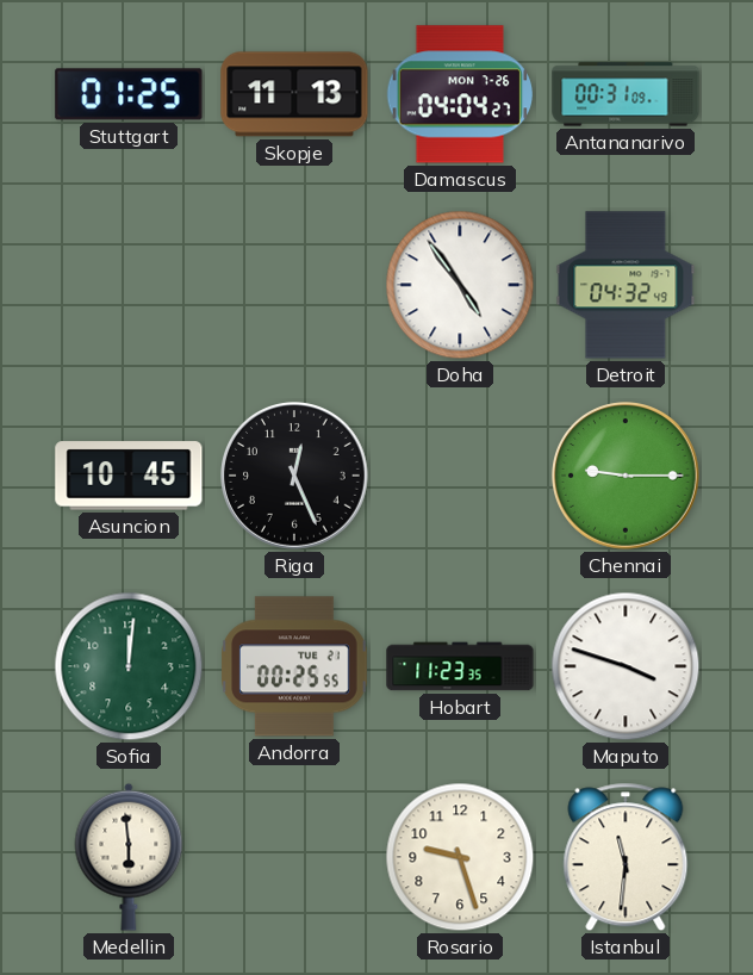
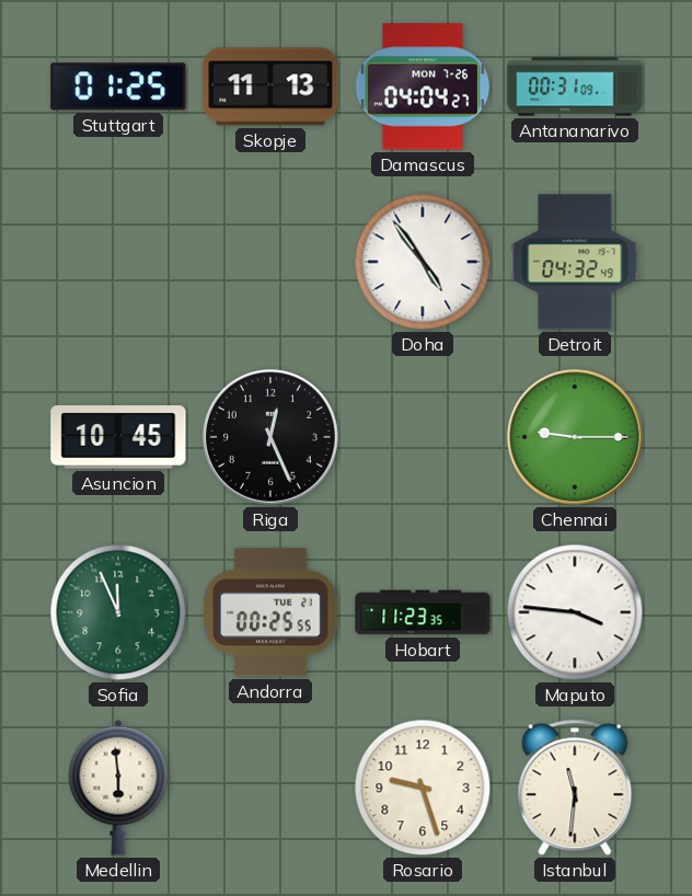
Sofia: 12:01 -> 11:56
Maputo: 3:48 -> 3:46
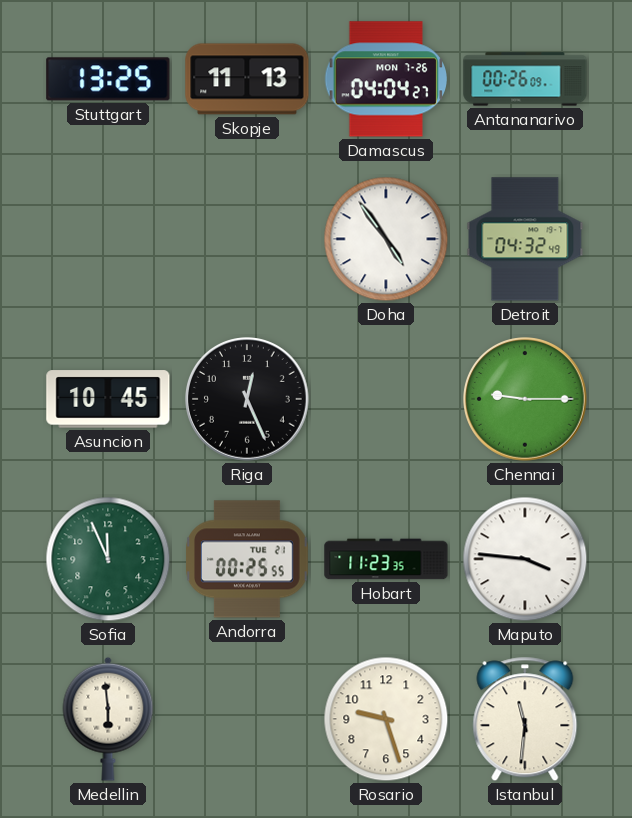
Stuttgart: 01:25 -> 13:25
Antananarivo: 00:31 -> 00:26
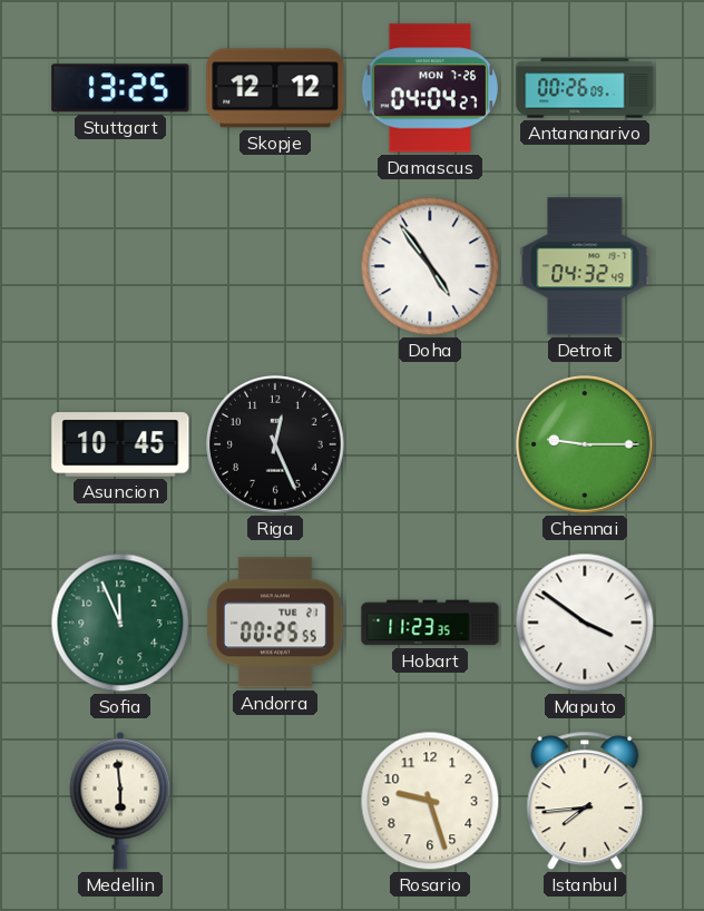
Skopje: 11:13 -> 12:12
Maputo: 3:46 -> 3:51
Istanbul: 11:31 -> 7:44
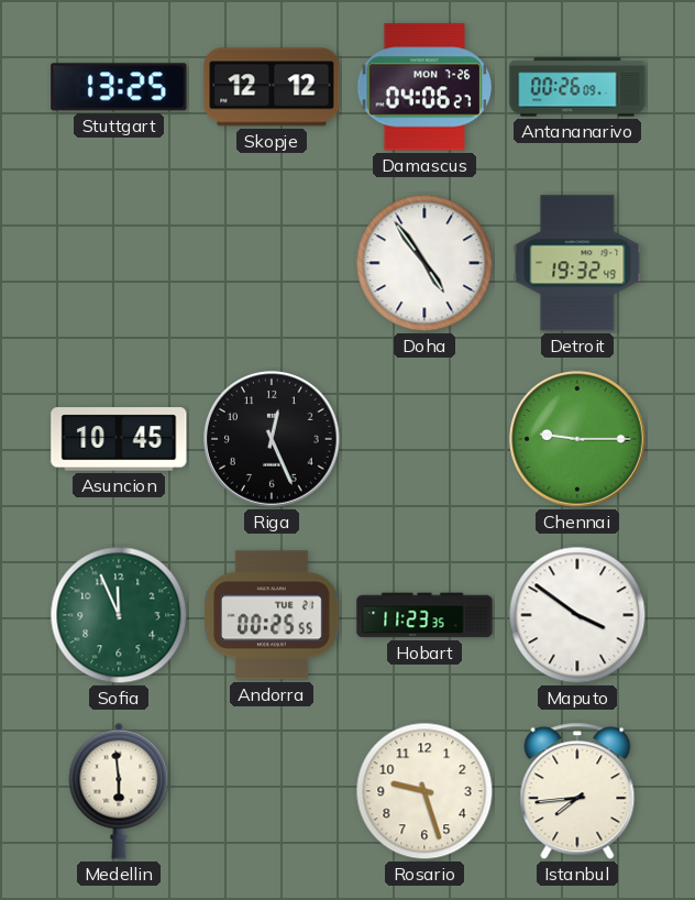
Damascus: 04:04 -> 04:06
Detroit: 04:32 -> 19:32
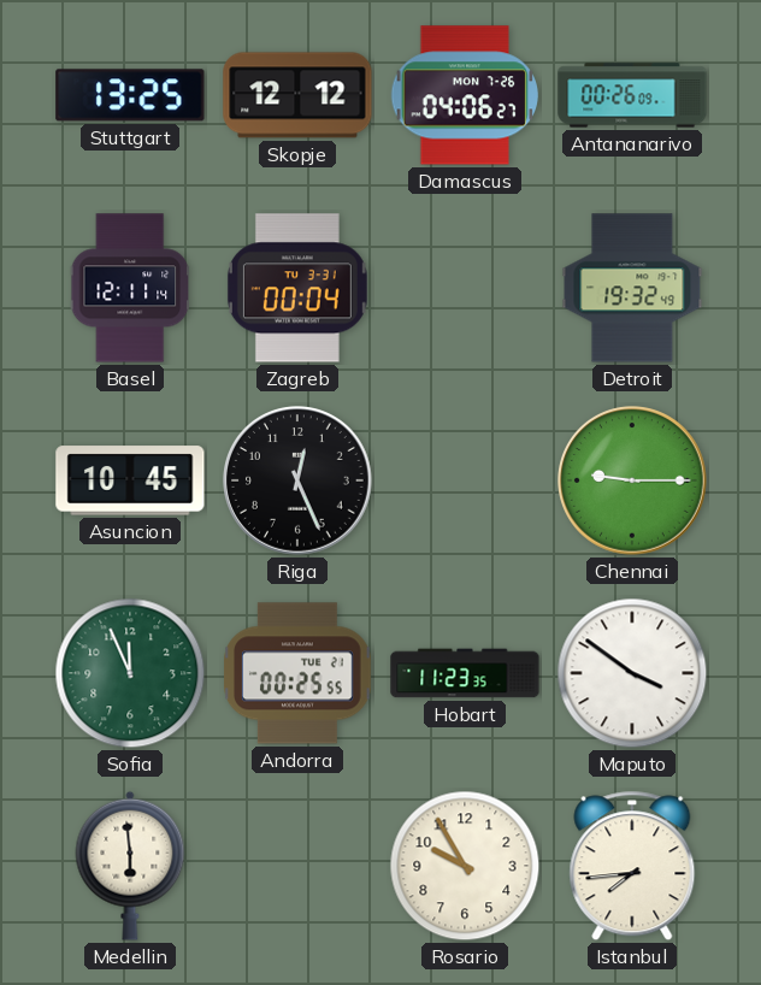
Basel: none -> 12:11
Zagreb: none -> 00:04
Doha: 4:54 -> none
Rosario: 9:27 -> 9:55
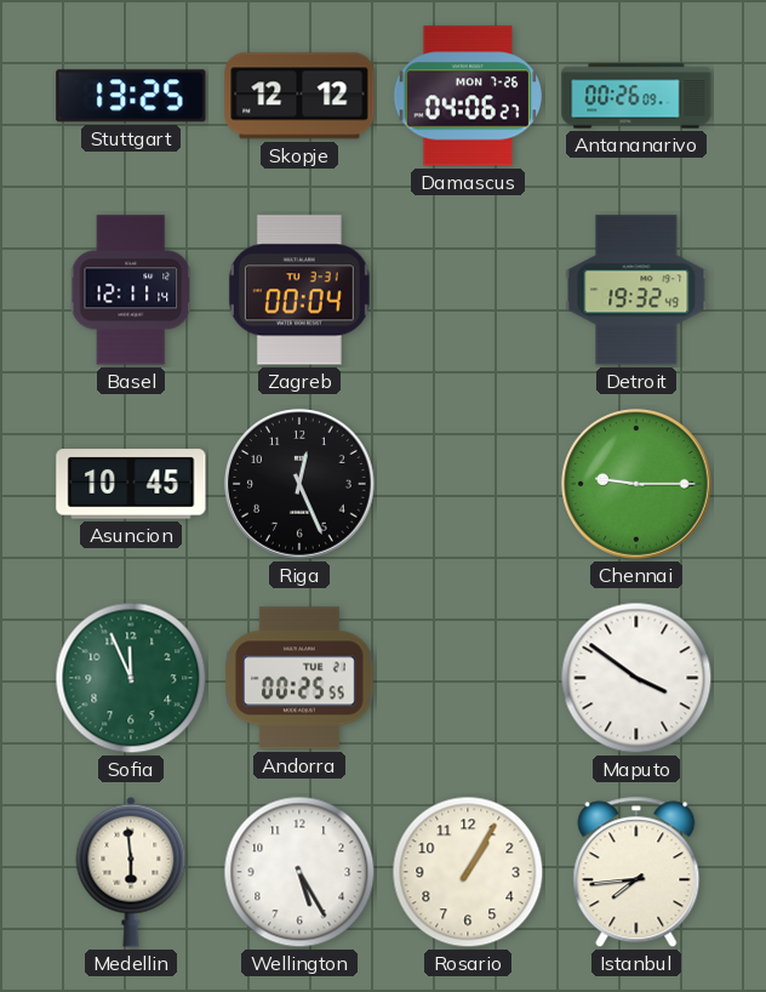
Hobart: 11:23 -> none
Wellington: none -> 5:25
Rosario: 9:55 -> 1:05
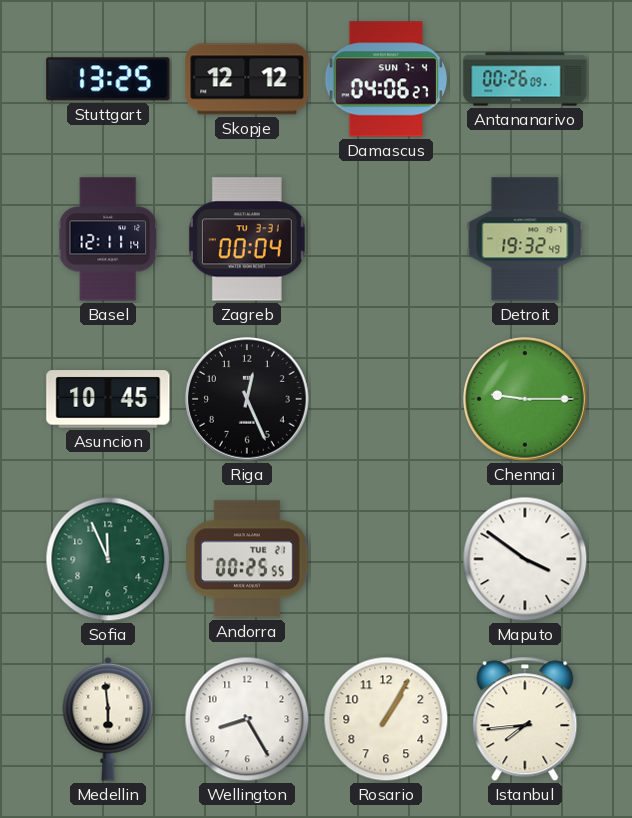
Damascus date: MON 7-26 -> SUN 7-4
Wellington: 5:25 -> 8:25
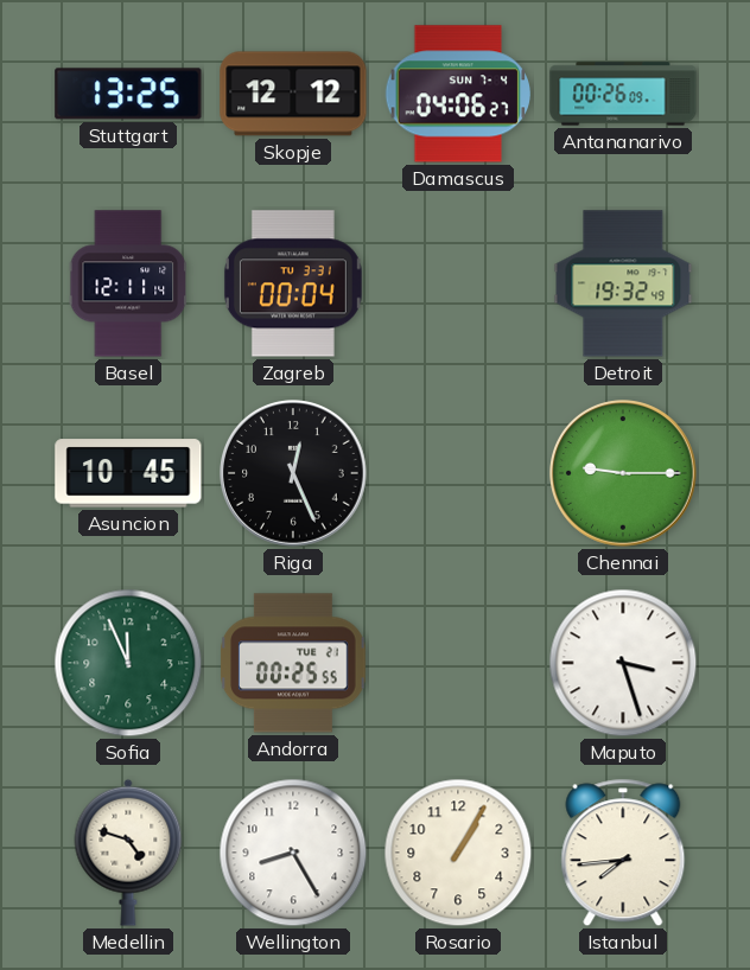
Maputo: 3:51 -> 3:27
Medellin: 5:59 -> 4:48
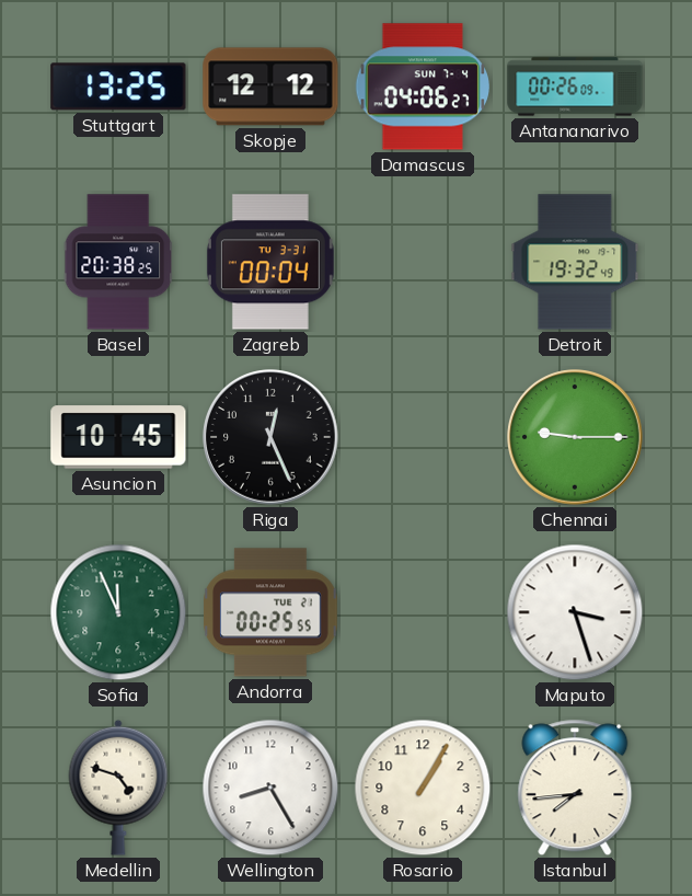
Basel: 12:11 -> 20:38
